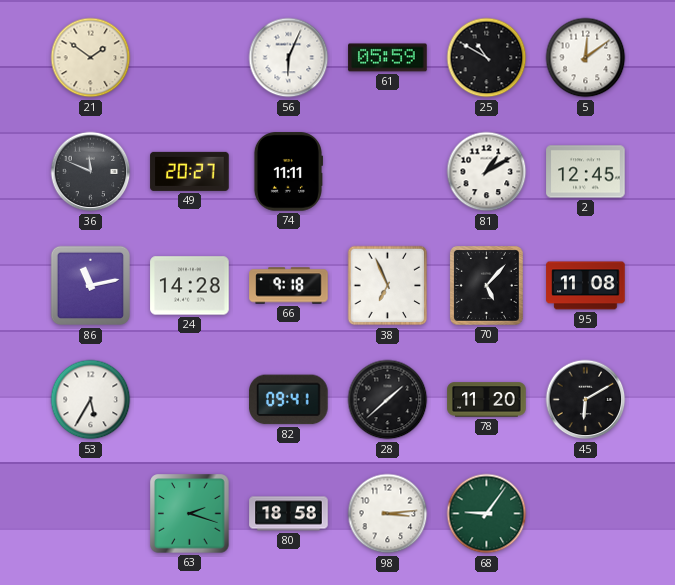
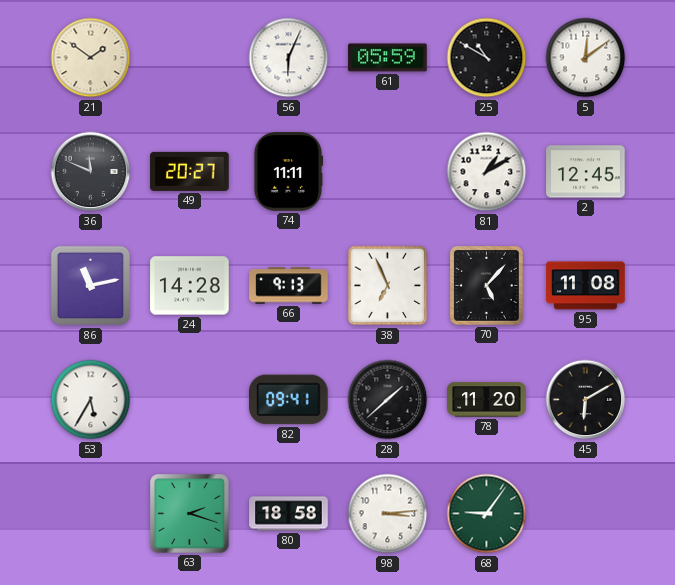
66: 9:18 -> 9:13
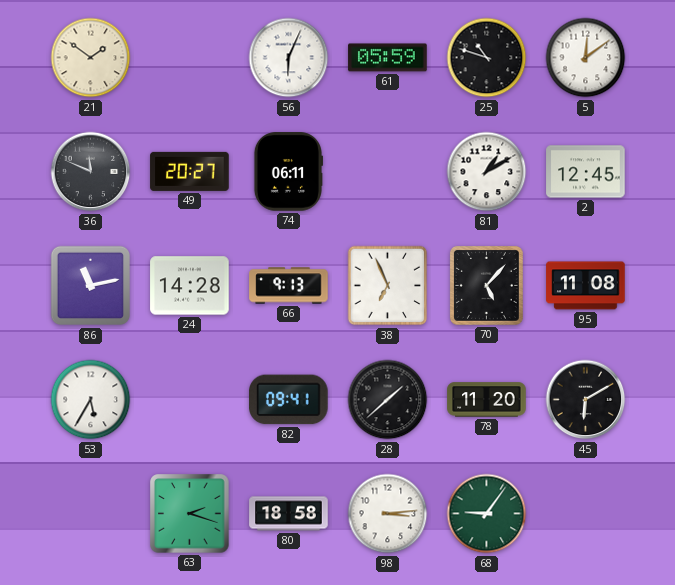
25: 10:50 -> 10:48
74: 11:11 -> 06:11
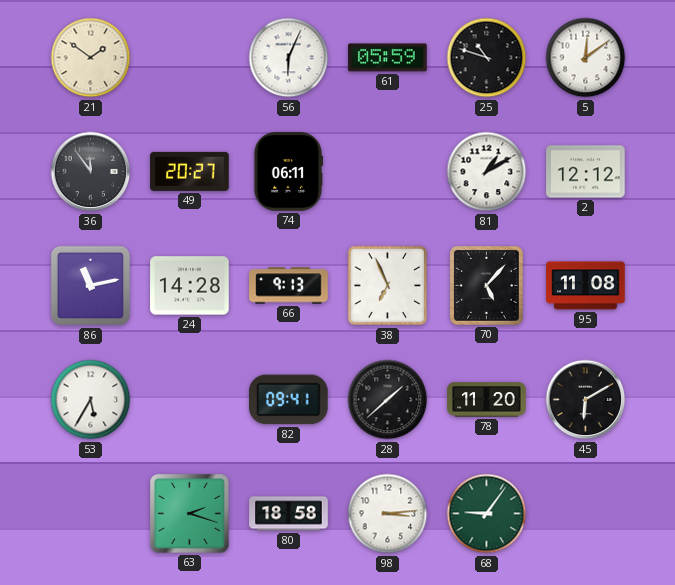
36: 11:49 -> 11:54
2: 12:45 -> 12:12
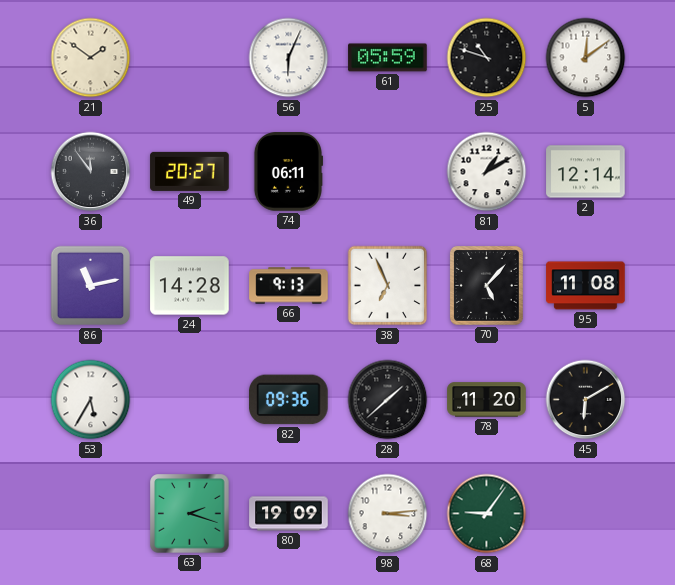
2: 12:12 -> 12:14
82: 09:41 -> 09:36
80: 18:58 -> 19:09
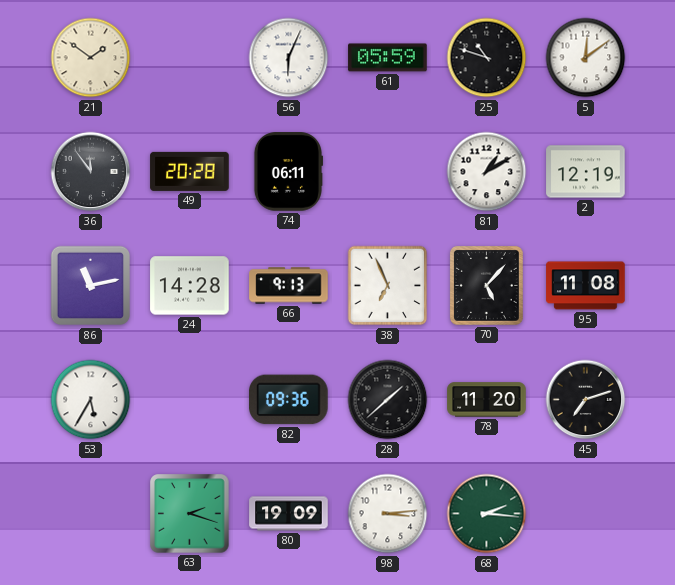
49: 20:27 -> 20:28
2: 12:14 -> 12:19
45: 6:10 -> 7:12
68: 9:06 -> 2:16
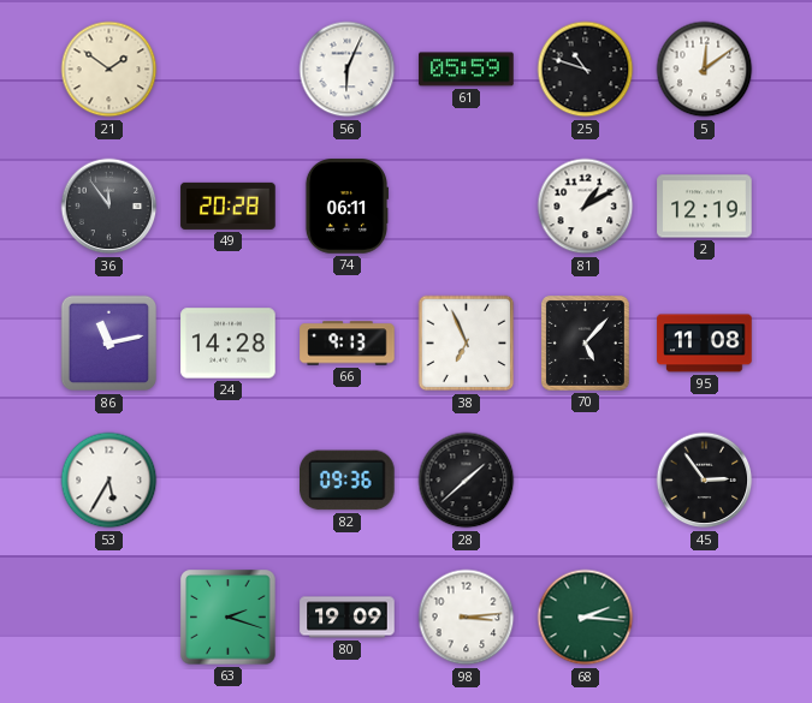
78: 11:20 -> none
45: 7:12 -> 2:54
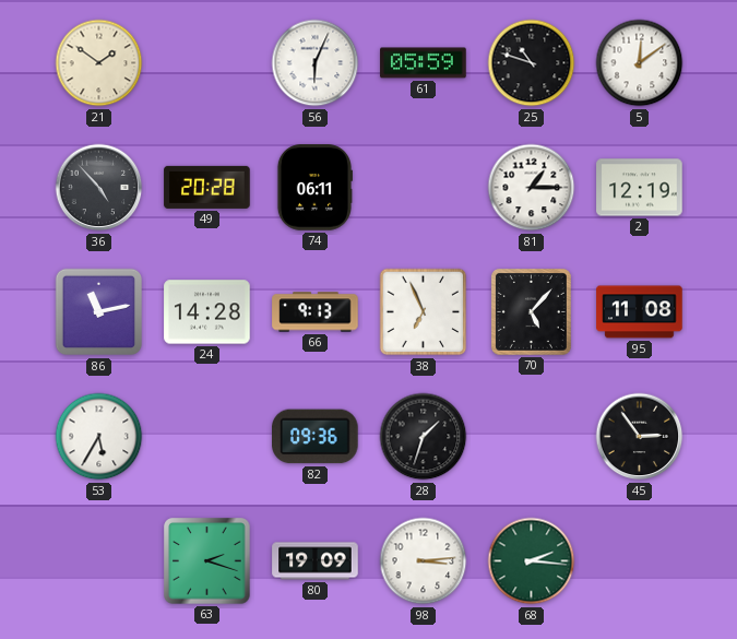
36: 11:54 -> 4:53
81: 1:10 -> 1:15
28: 1:38 -> 1:33
